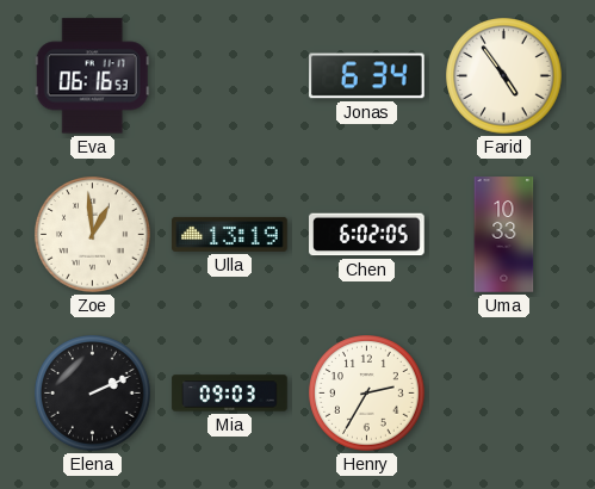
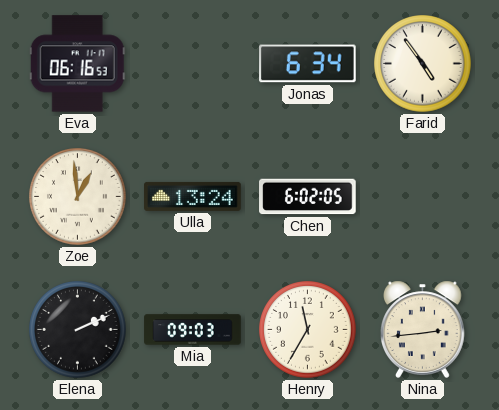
Ulla: 13:19 -> 13:24
Uma: 10:33 -> none
Henry: 2:35 -> 11:35
Nina: none -> 2:44
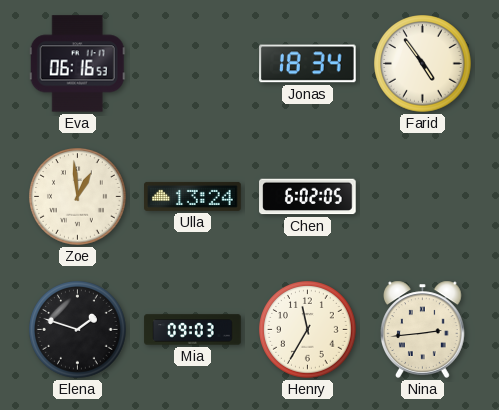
Jonas: 6:34 -> 18:34
Elena: 2:11 -> 1:48
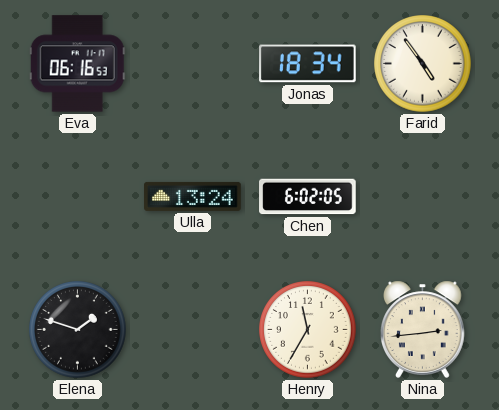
Zoe: 12:59 -> none
Mia: 09:03 -> none
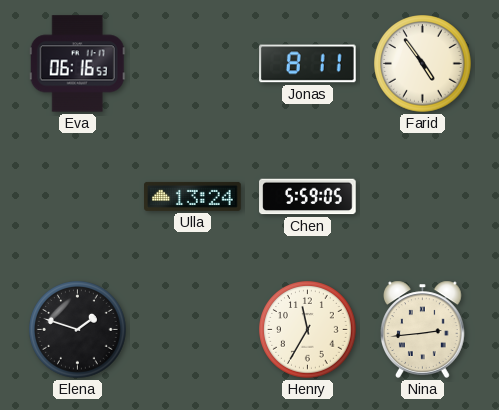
Jonas: 18:34 -> 8:11
Chen: 6:02 -> 5:59
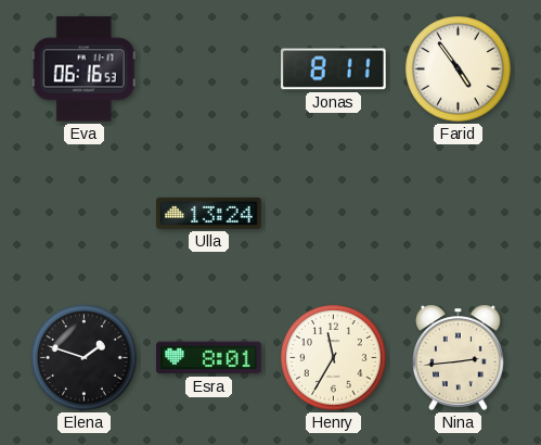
Chen: 5:59 -> none
Esra: none -> 8:01
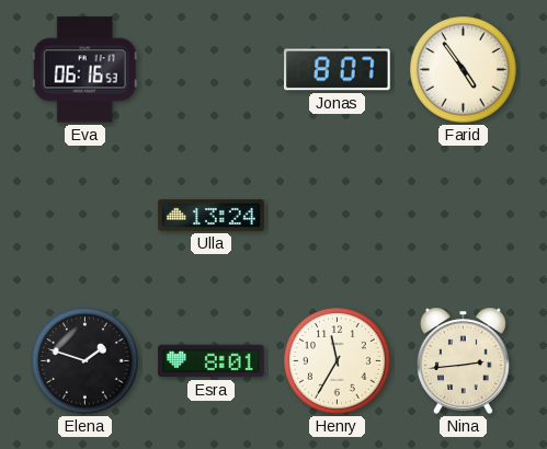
Jonas: 8:11 -> 8:07
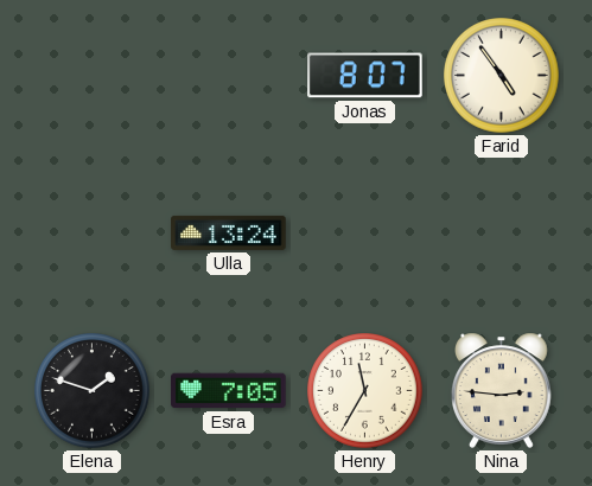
Eva: 06:16 -> none
Esra: 8:01 -> 7:05
Nina: 2:44 -> 2:46
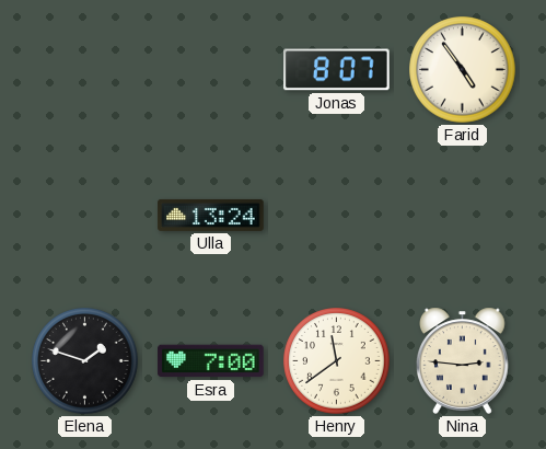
Esra: 7:05 -> 7:00
Henry: 11:35 -> 11:39
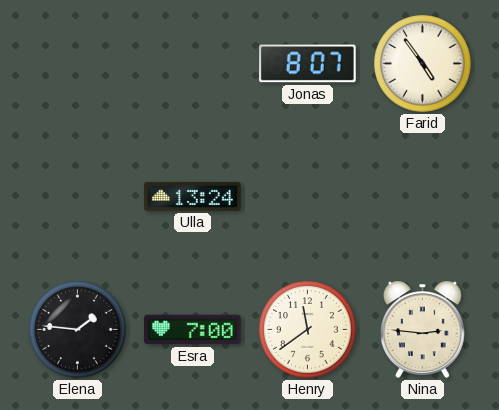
Elena: 1:48 -> 1:46
